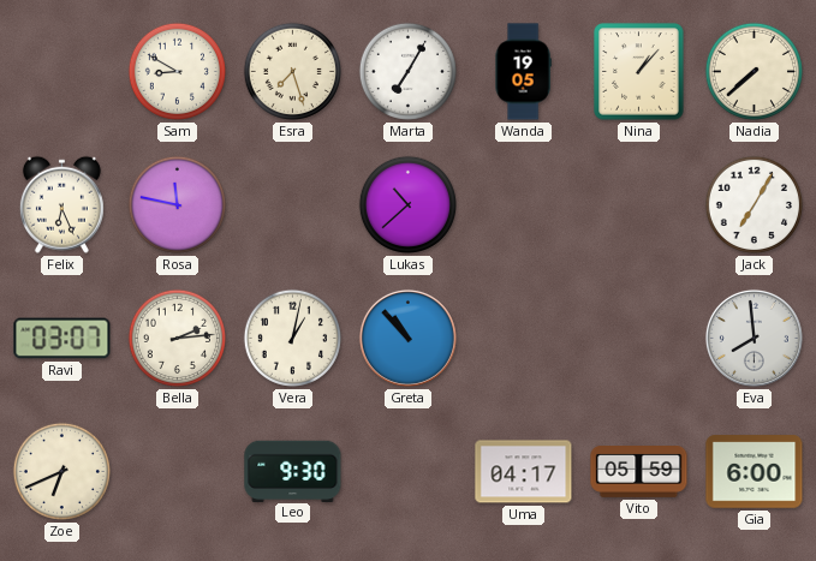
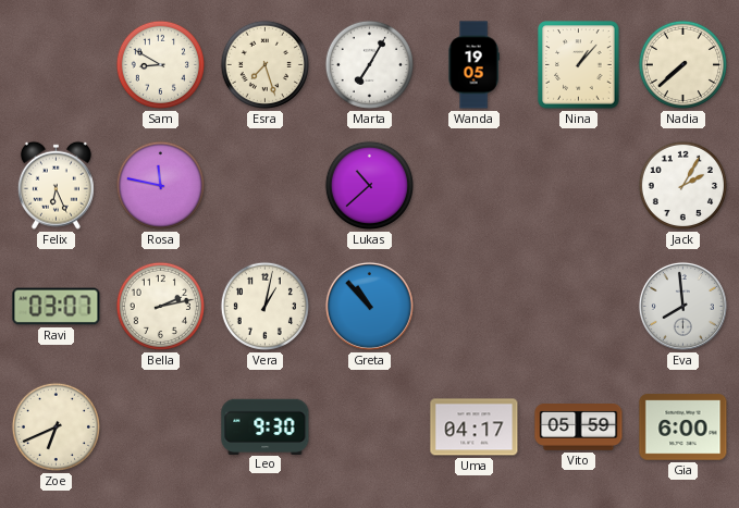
Jack: 7:05 -> 2:05
Bella: 2:14 -> 2:13
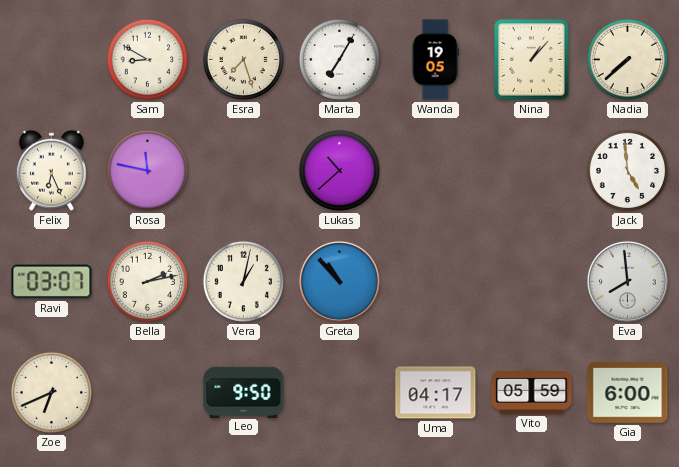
Jack: 2:05 -> 4:59
Leo: 9:30 -> 9:50
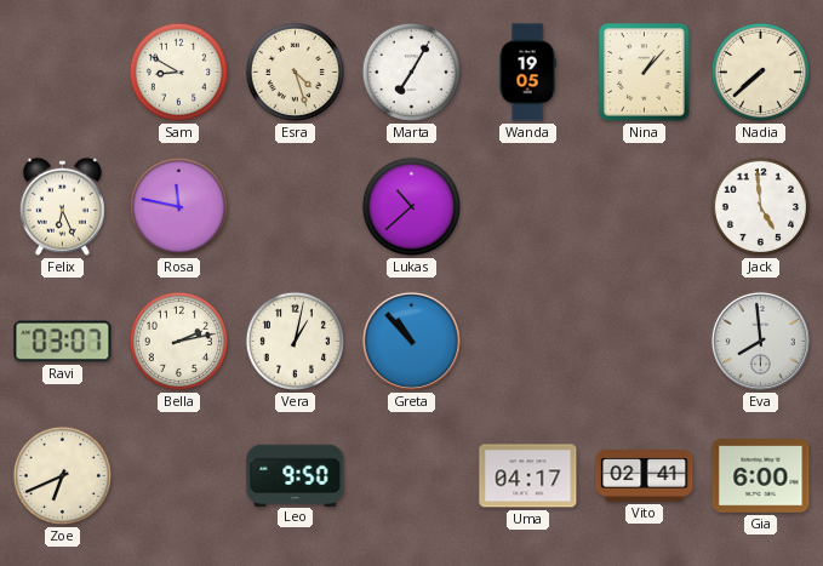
Esra: 7:27 -> 4:27
Vito: 05:59 -> 02:41
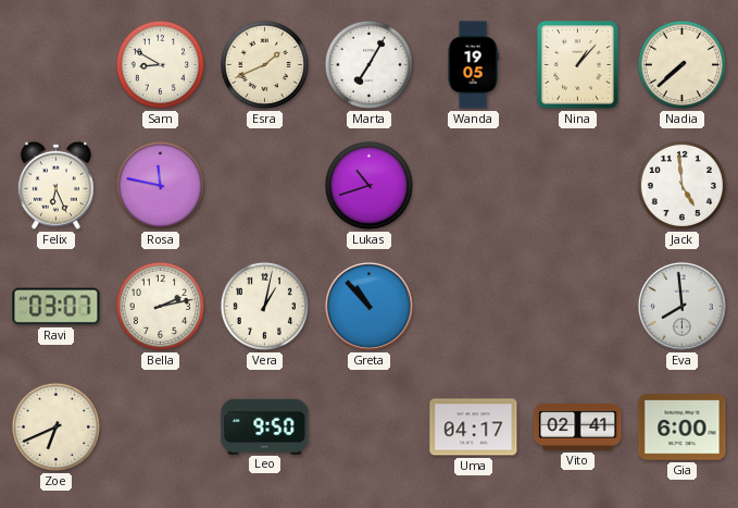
Esra: 4:27 -> 1:41
Lukas: 10:38 -> 10:42
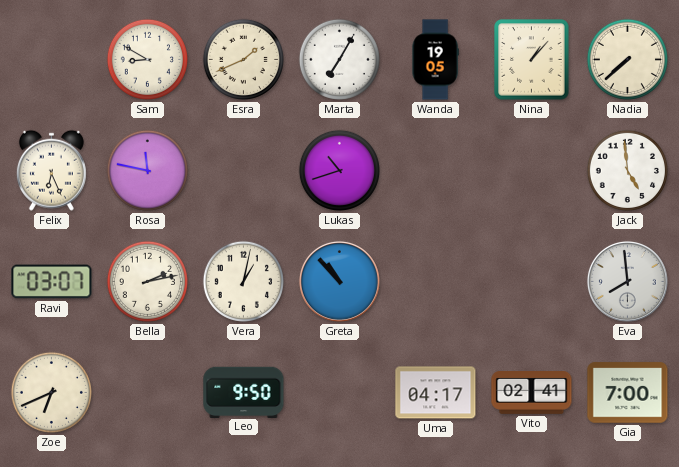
Gia: 6:00 -> 7:00
